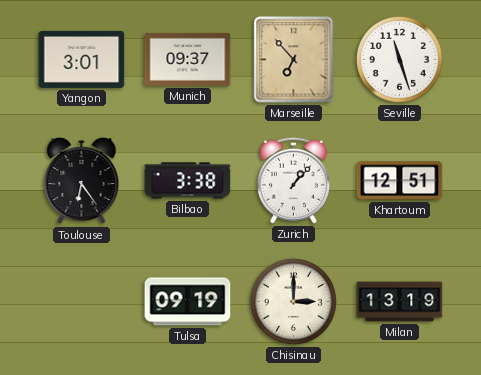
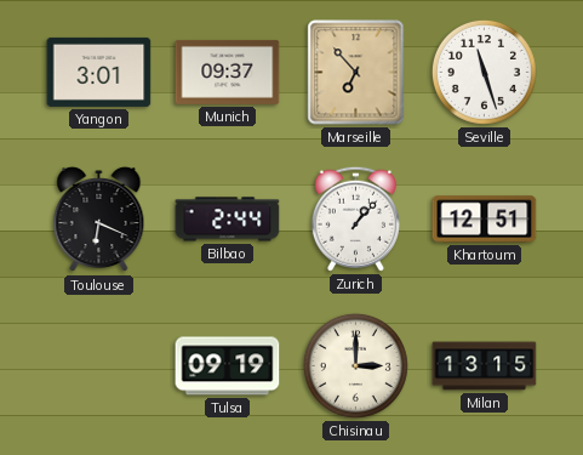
Toulouse: 6:24 -> 6:19
Bilbao: 3:38 -> 2:44
Milan: 13:19 -> 13:15
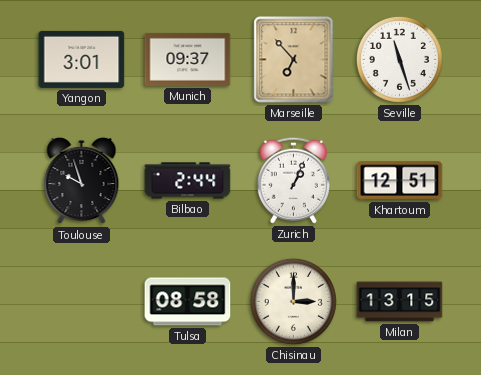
Toulouse: 6:19 -> 9:57
Zurich: 1:07 -> 1:04
Tulsa: 09:19 -> 08:58
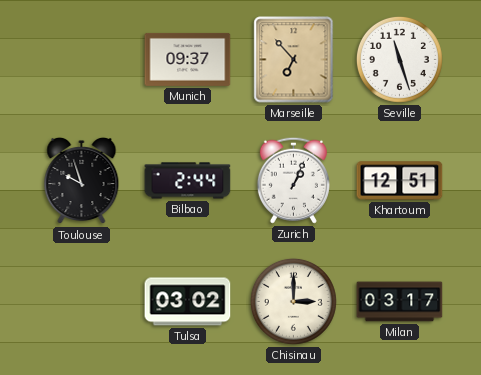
Yangon: 3:01 -> none
Tulsa: 08:58 -> 03:02
Milan: 13:15 -> 03:17
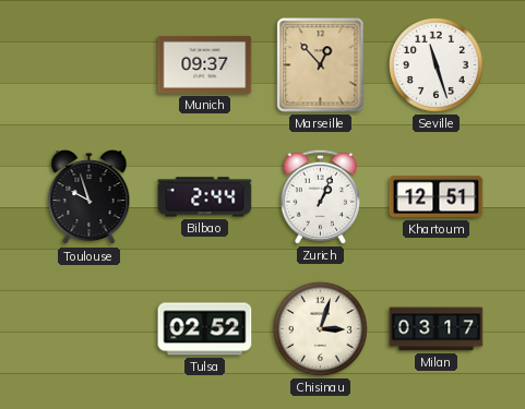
Marseille: 6:53 -> 12:53
Tulsa: 03:02 -> 02:52
Chisinau: 3:00 -> 3:03
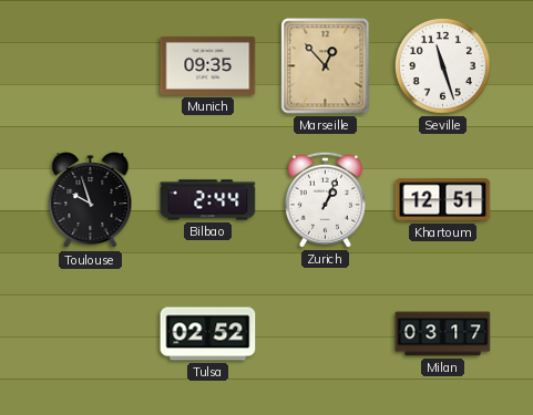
Munich: 09:37 -> 09:35
Chisinau: 3:03 -> none
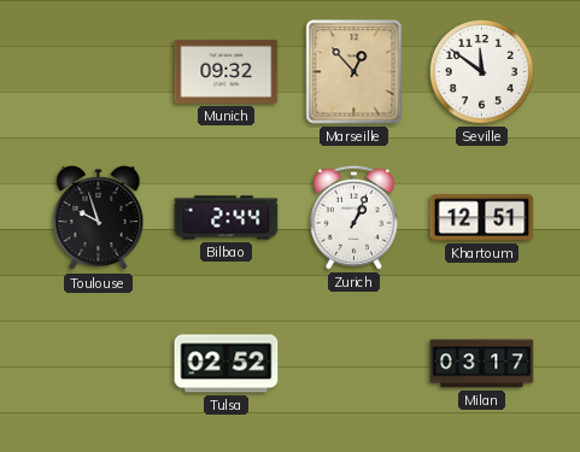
Munich: 09:35 -> 09:32
Seville: 11:27 -> 11:51
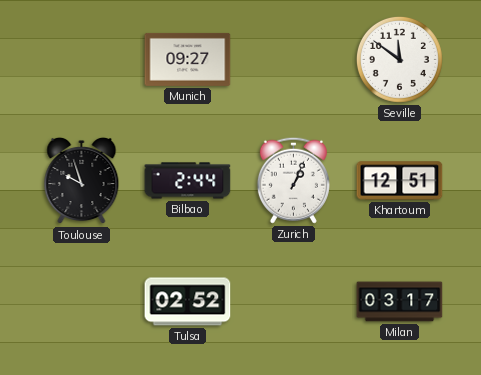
Munich: 09:32 -> 09:27
Marseille: 12:53 -> none
